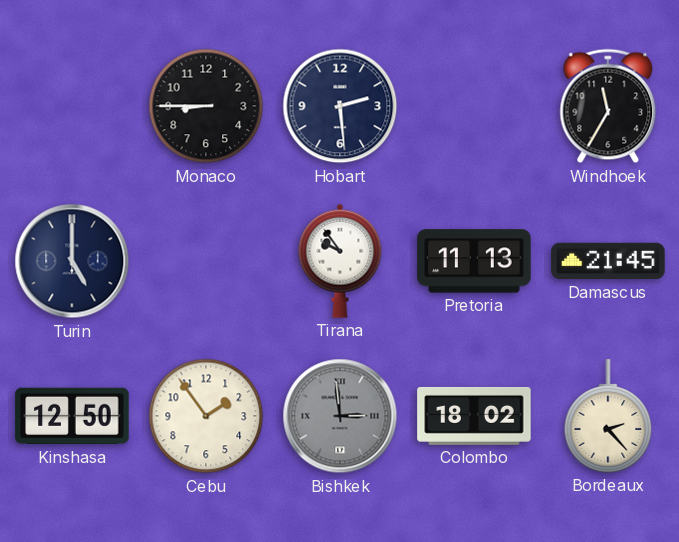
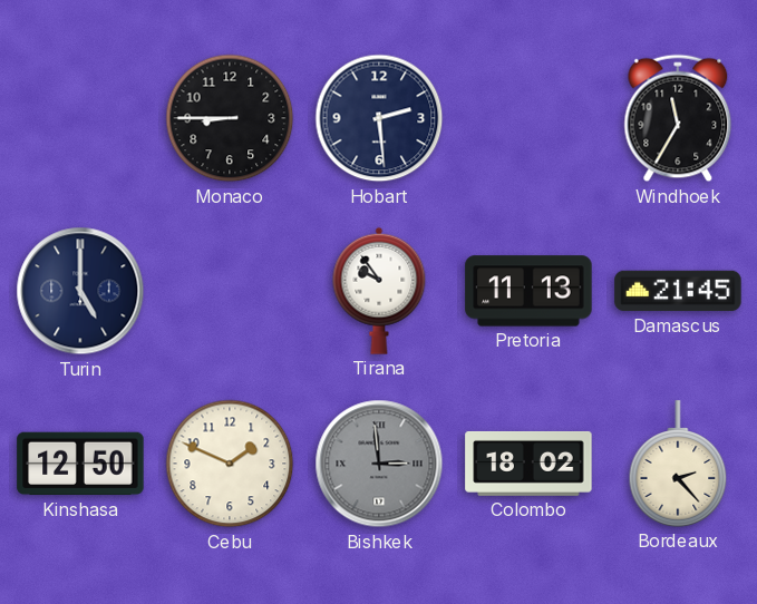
Cebu: 1:54 -> 1:49
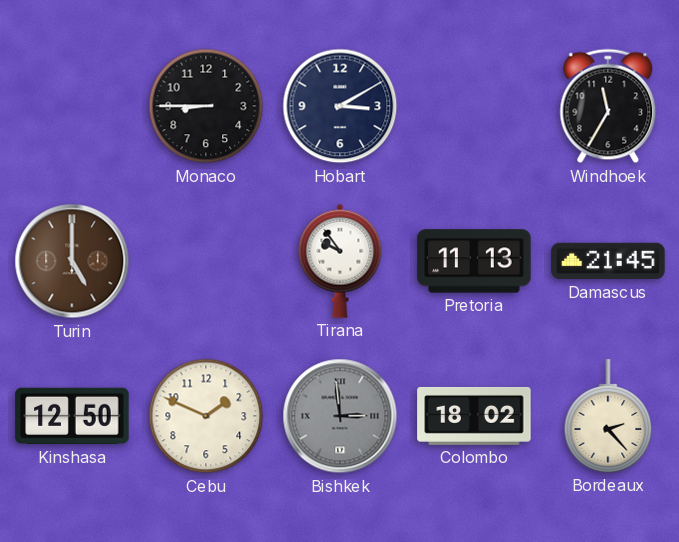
Hobart: 2:29 -> 3:10
Turin dial: navy -> brown
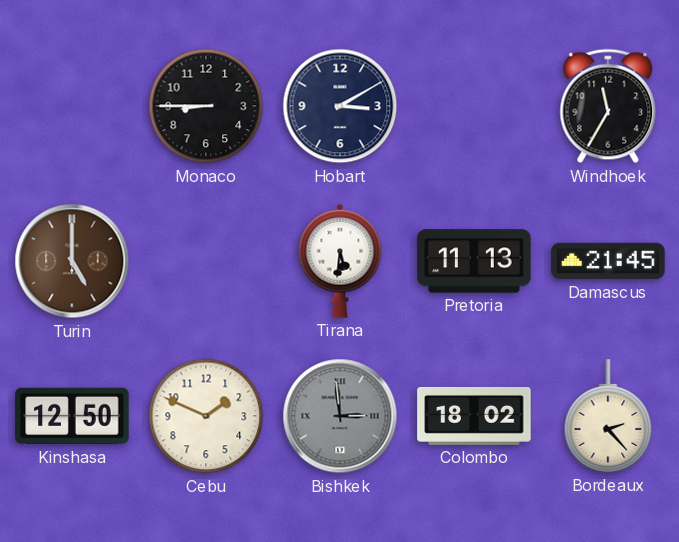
Tirana: 9:54 -> 5:31
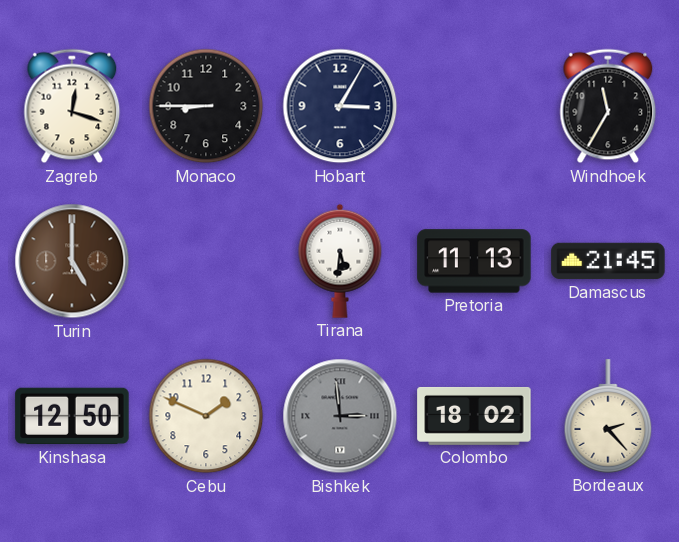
Zagreb: none -> 12:18
Hobart: 3:10 -> 3:05
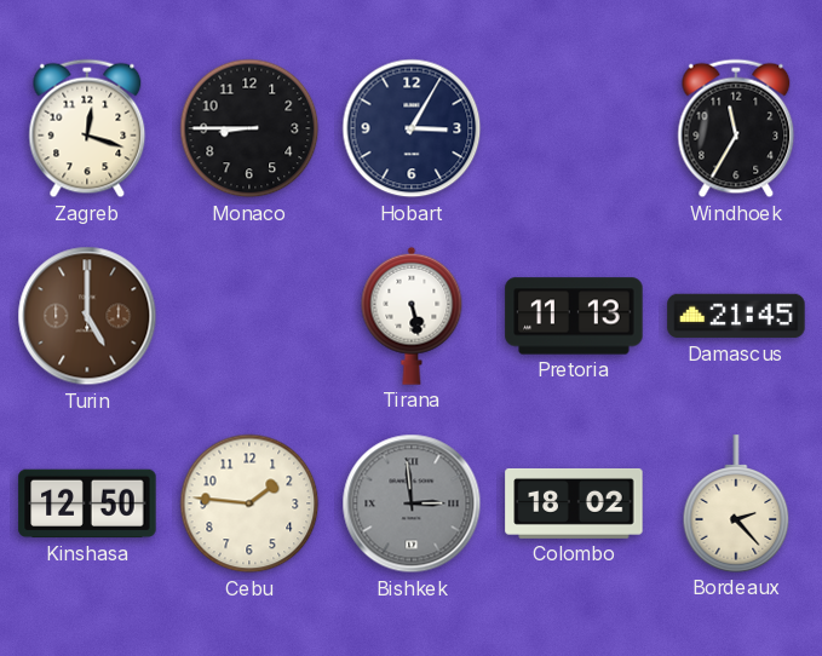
Tirana: 5:31 -> 5:28
Cebu: 1:49 -> 1:46
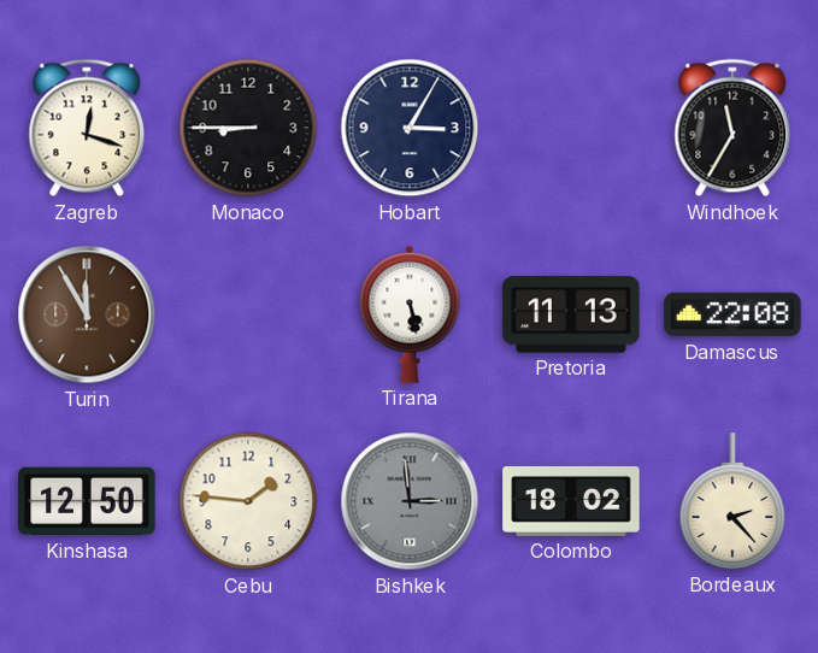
Turin: 5:00 -> 11:55
Damascus: 21:45 -> 22:08
